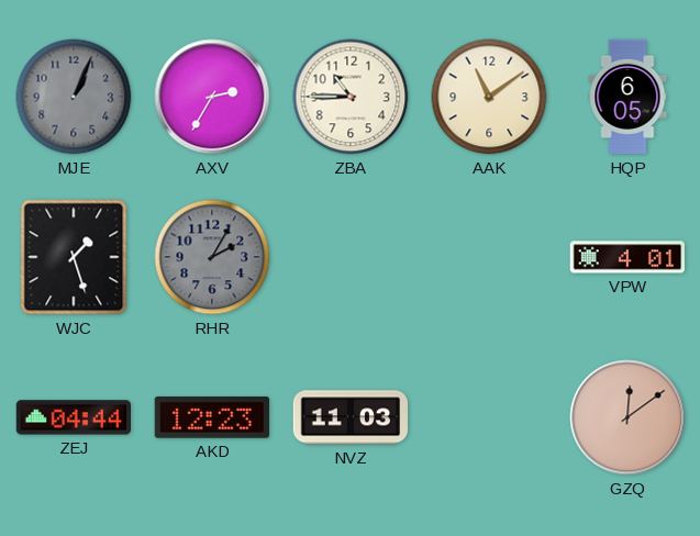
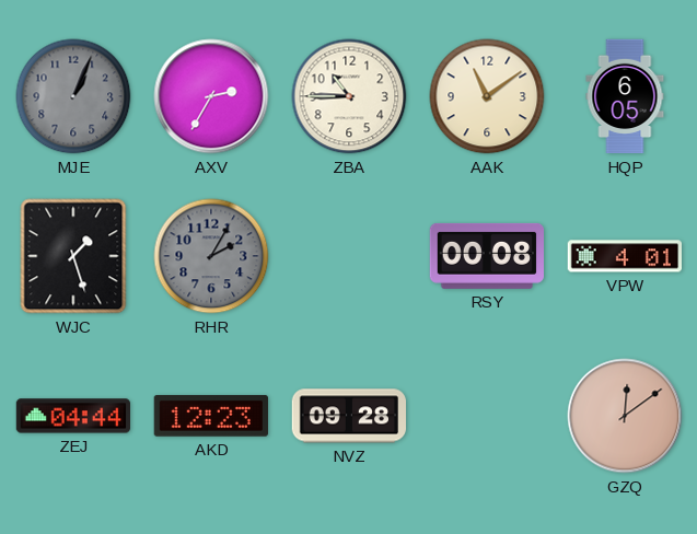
RSY: none -> 00:08
NVZ: 11:03 -> 09:28
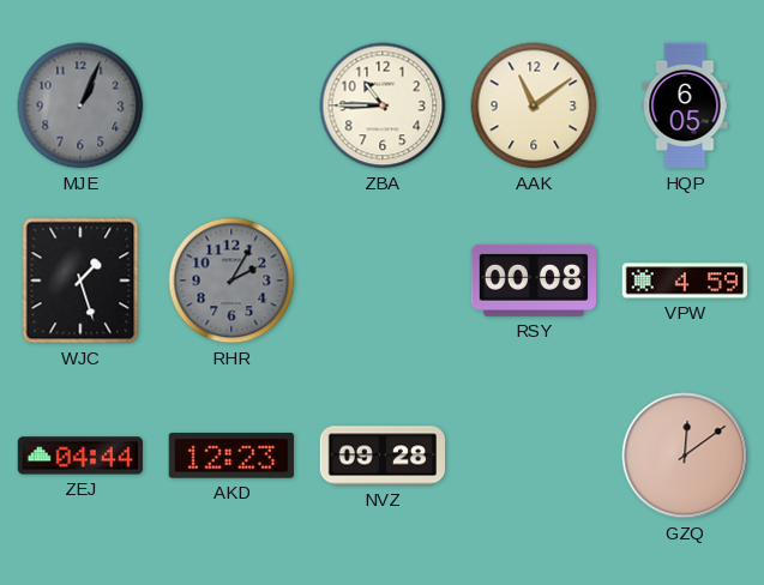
AXV: 2:35 -> none
VPW: 4:01 -> 4:59
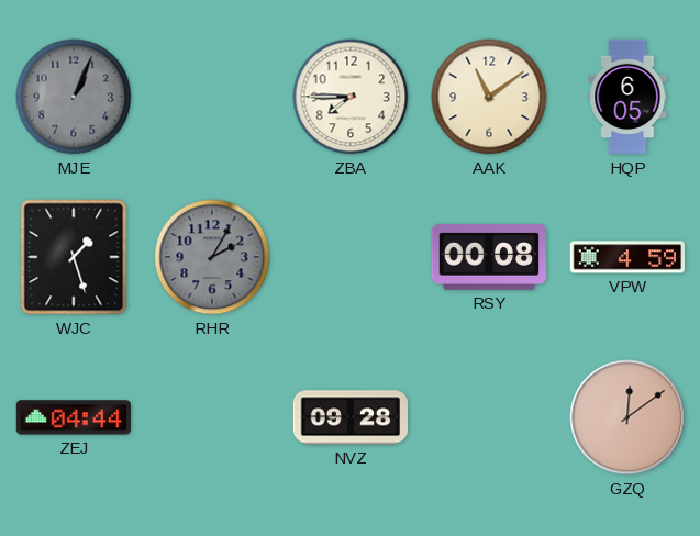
ZBA: 10:45 -> 7:45
AKD: 12:23 -> none
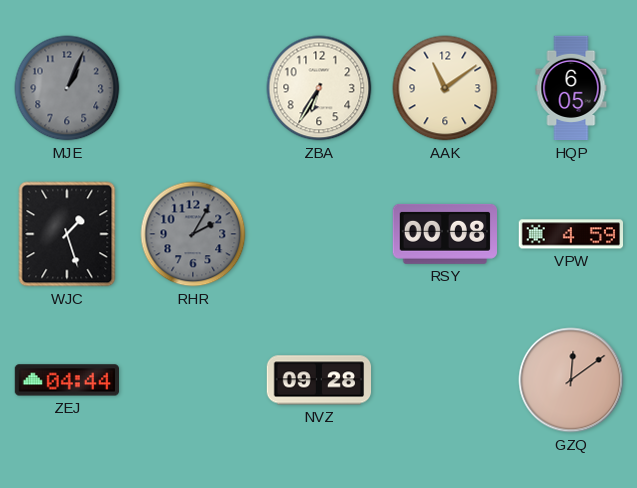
ZBA: 7:45 -> 6:35
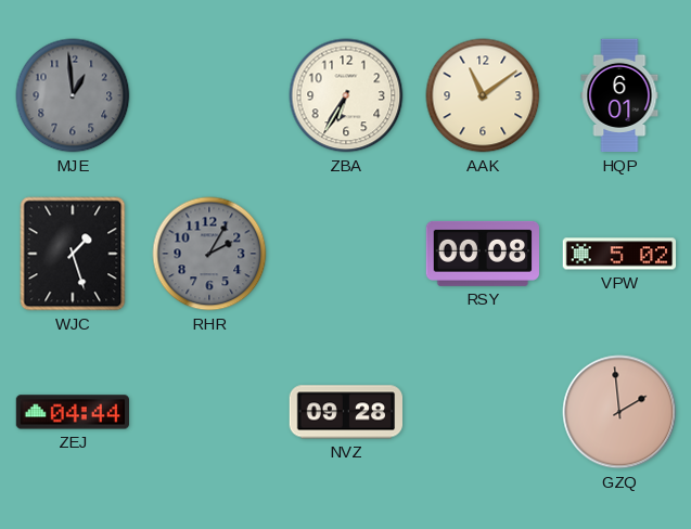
MJE: 1:04 -> 12:59
HQP: 6:05 -> 6:01
VPW: 4:59 -> 5:02
GZQ: 12:09 -> 1:59
